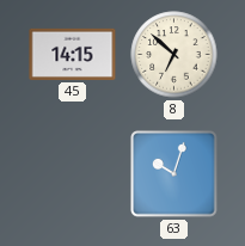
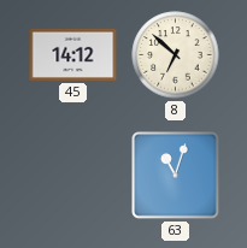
45: 14:15 -> 14:12
63: 10:03 -> 11:03
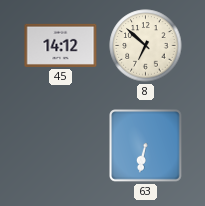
63: 11:03 -> 6:32
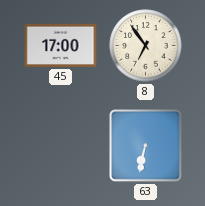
45: 14:12 -> 17:00
8: 6:52 -> 6:54
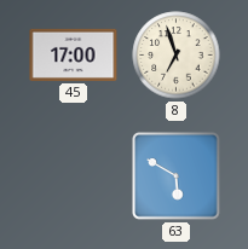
8: 6:54 -> 6:57
63: 6:32 -> 5:50
